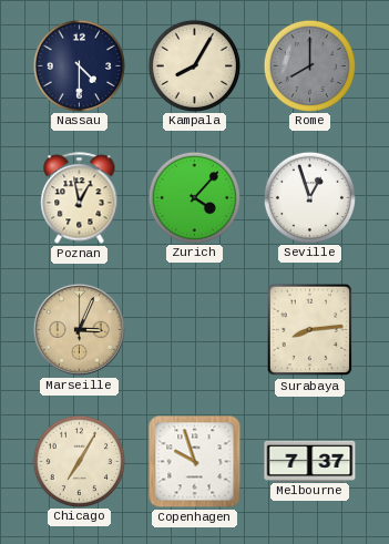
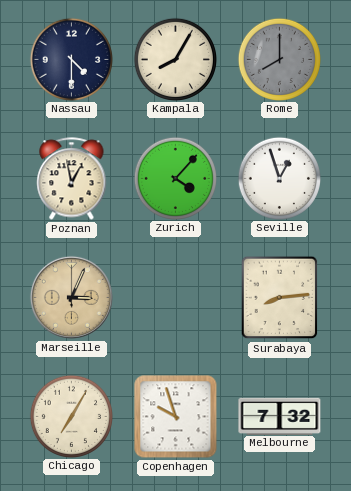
Melbourne: 7:37 -> 7:32
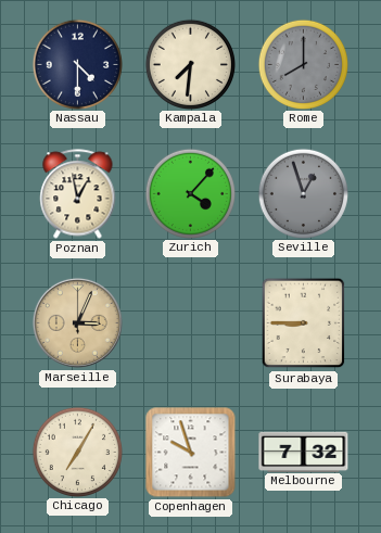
Kampala: 8:05 -> 7:31
Seville dial: white -> grey
Surabaya: 8:14 -> 8:45
